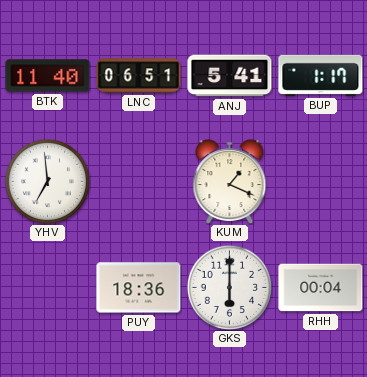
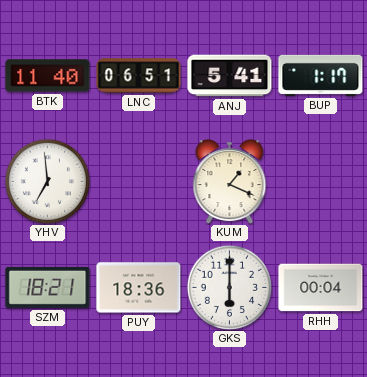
SZM: none -> 18:21
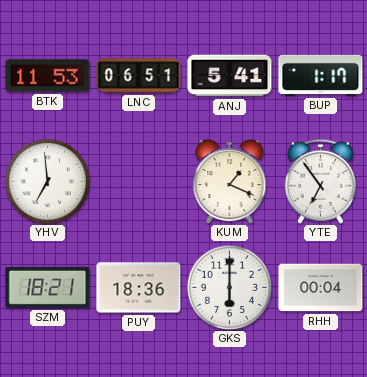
BTK: 11:40 -> 11:53
YTE: none -> 6:54
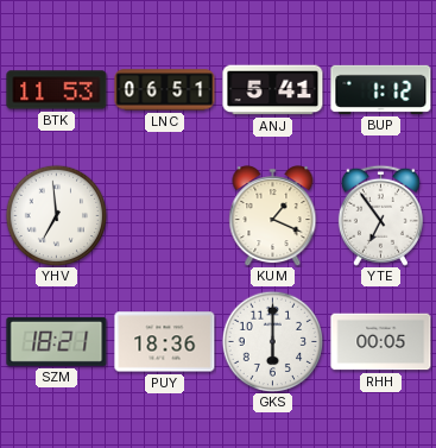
BUP: 1:17 -> 1:12
RHH: 00:04 -> 00:05
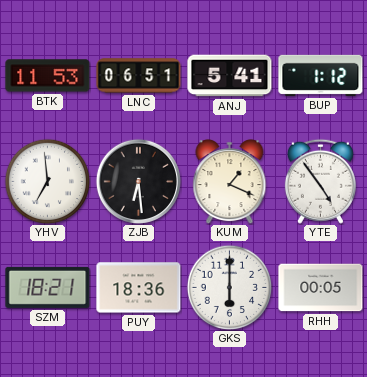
ZJB: none -> 6:29
YTE: 6:54 -> 4:54
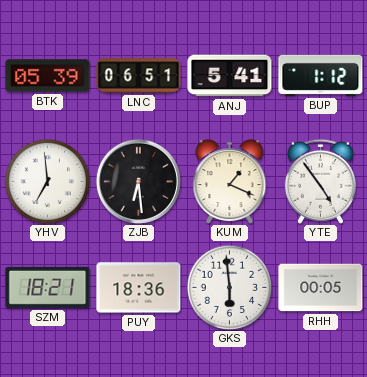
BTK: 11:53 -> 05:39
GKS: 6:00 -> 5:59
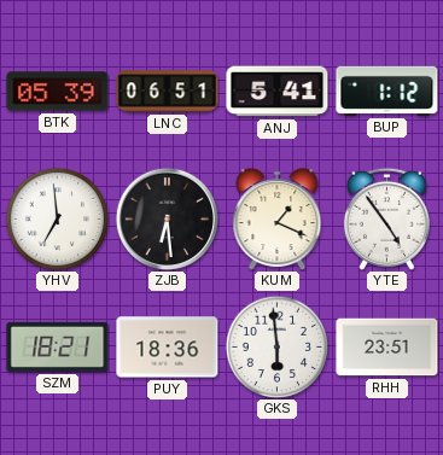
RHH: 00:05 -> 23:51
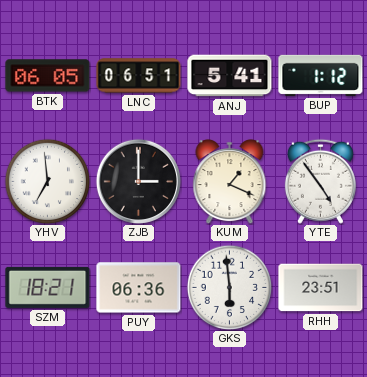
BTK: 05:39 -> 06:05
ZJB: 6:29 -> 3:00
PUY: 18:36 -> 06:36
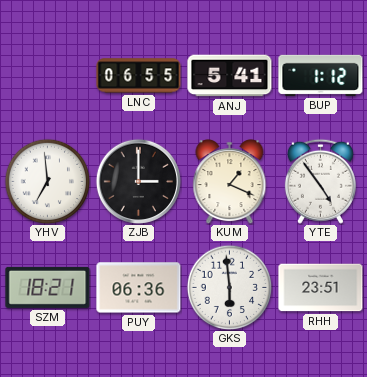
BTK: 06:05 -> none
LNC: 06:51 -> 06:55
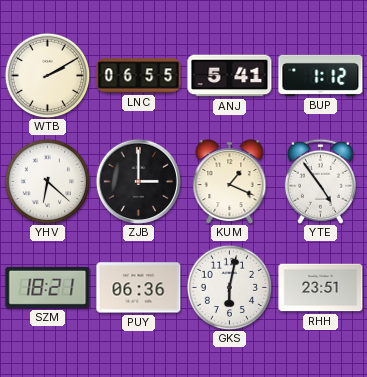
WTB: none -> 2:10
YHV: 6:59 -> 6:22
GKS: 5:59 -> 6:02
